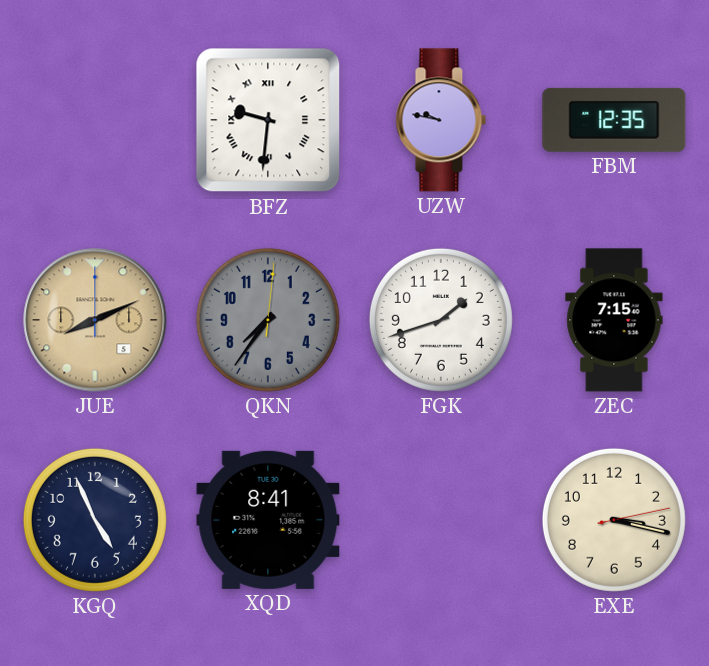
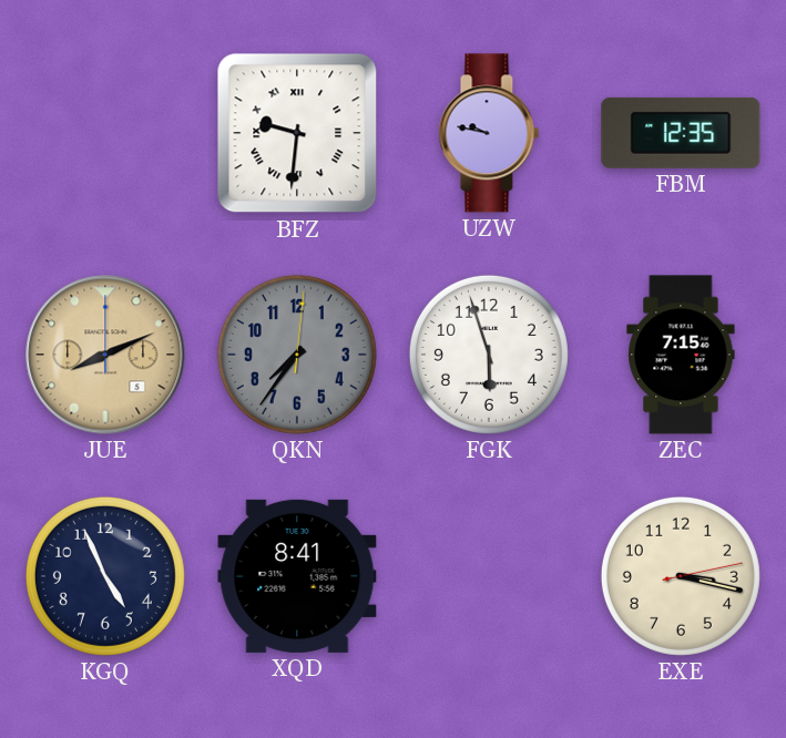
FGK: 1:42 -> 5:57
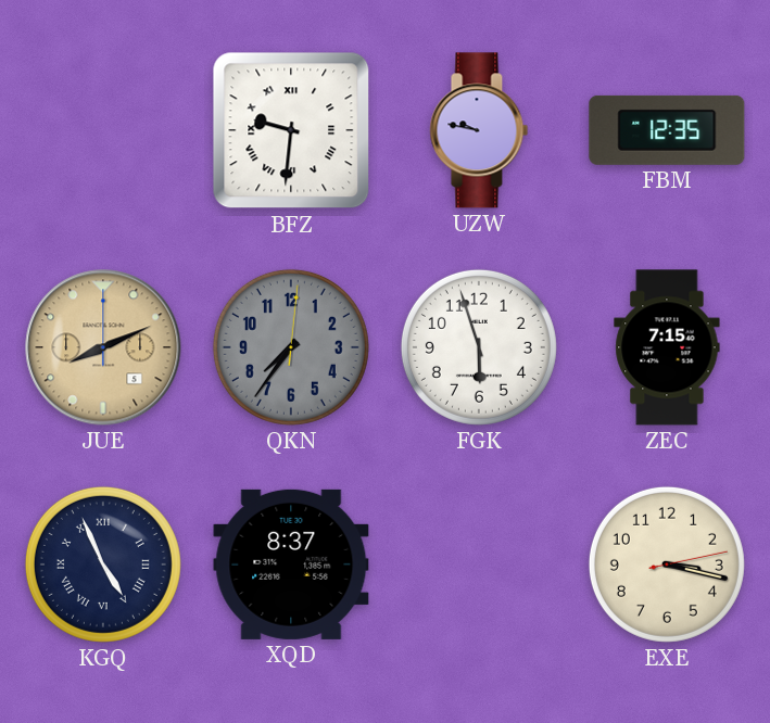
KGQ numerals: Arabic -> Roman
XQD: 8:41 -> 8:37
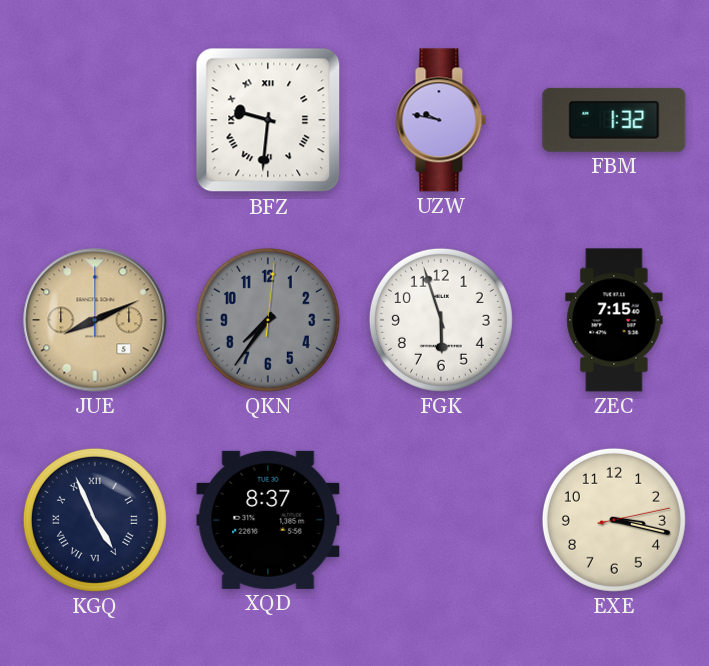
FBM: 12:35 -> 1:32
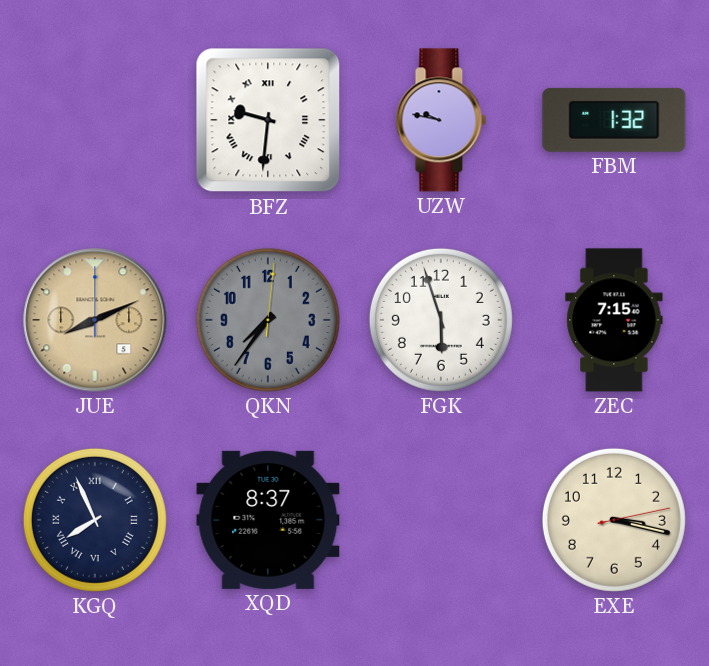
KGQ: 4:56 -> 7:56
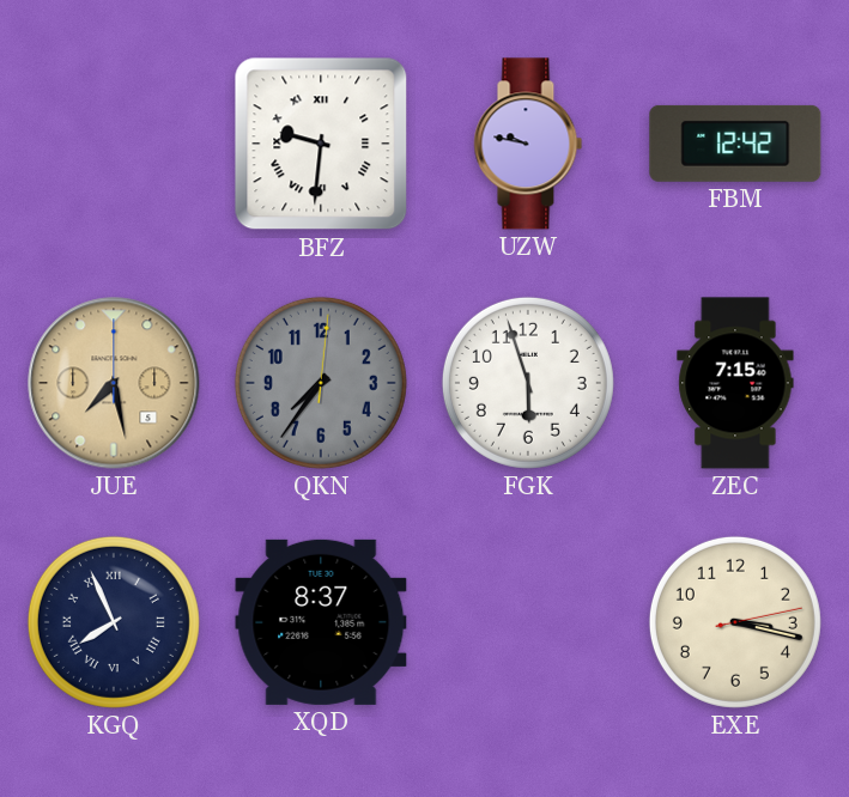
FBM: 1:32 -> 12:42
JUE: 8:11 -> 7:28
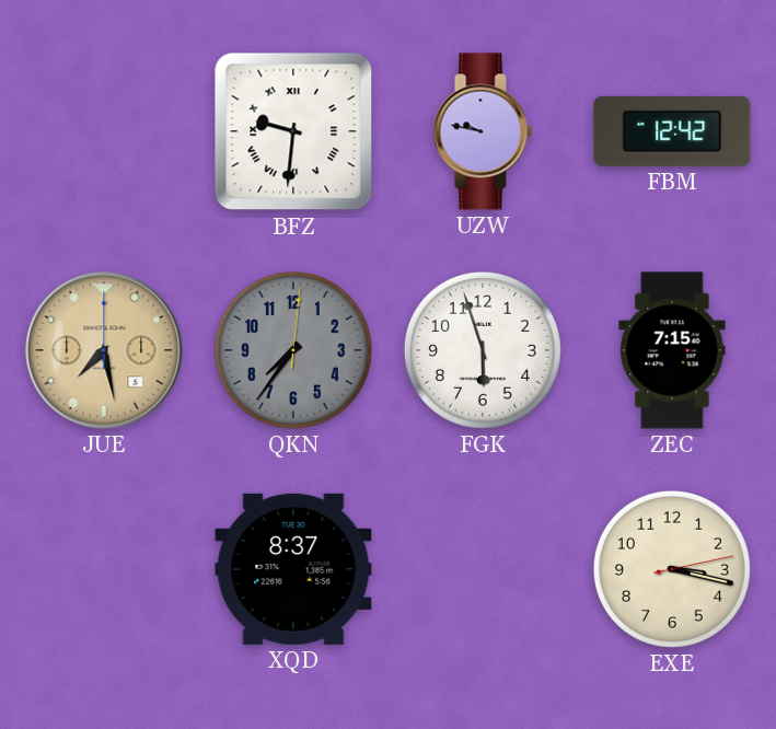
KGQ: 7:56 -> none
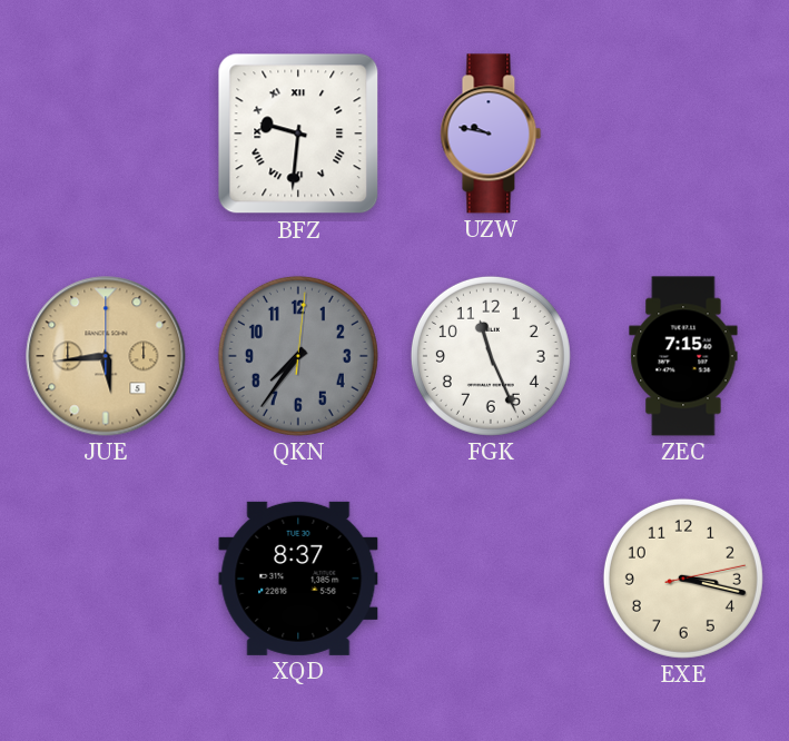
FBM: 12:42 -> none
JUE: 7:28 -> 5:44
FGK: 5:57 -> 11:26
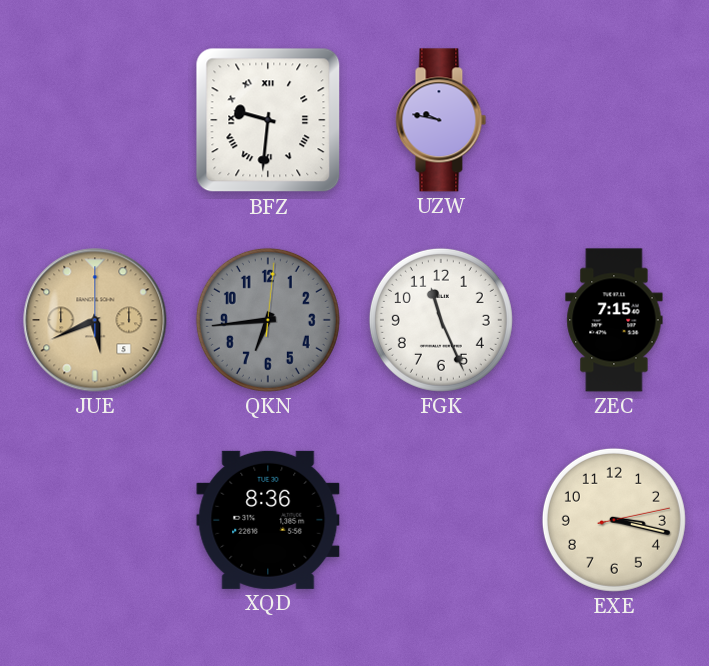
JUE: 5:44 -> 5:41
QKN: 7:36 -> 6:44
XQD: 8:37 -> 8:36
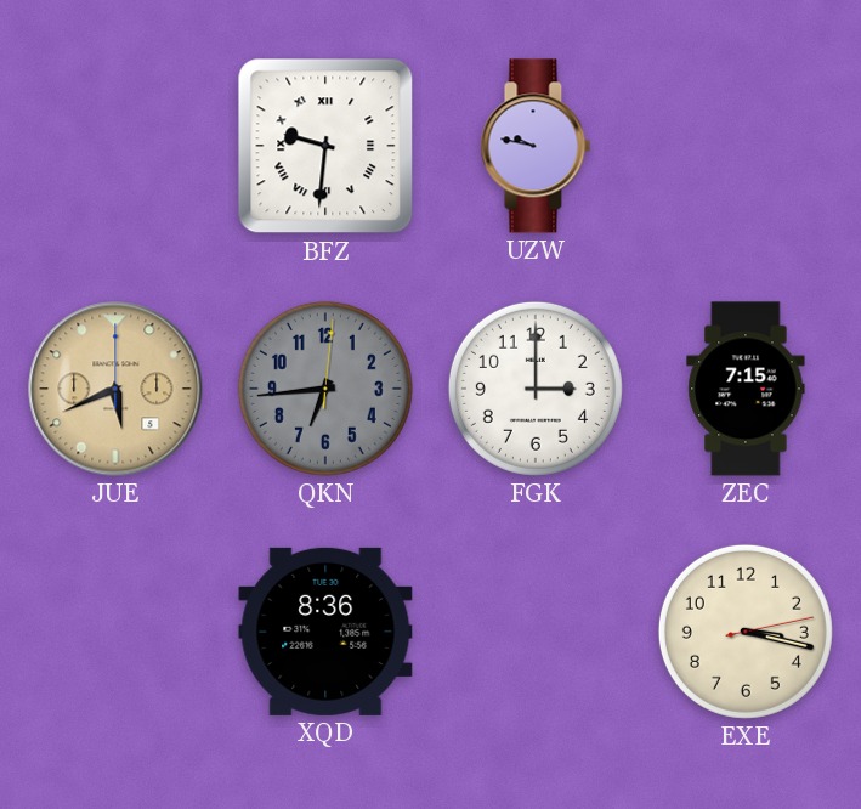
FGK: 11:26 -> 3:00
